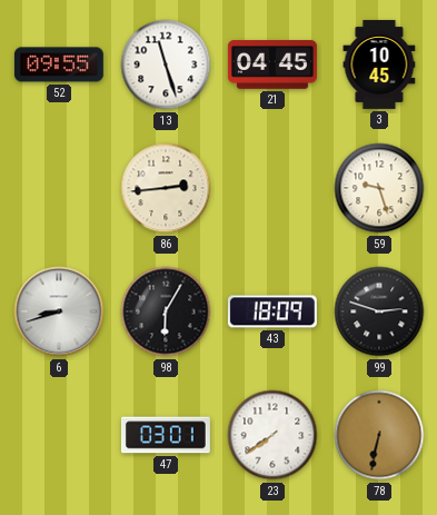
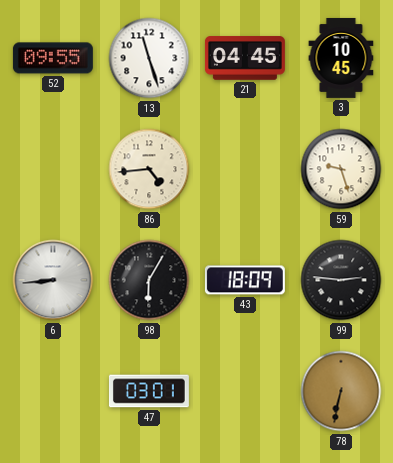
86: 2:44 -> 4:44
6: 8:42 -> 8:44
99: 2:48 -> 2:46
23: 7:39 -> none
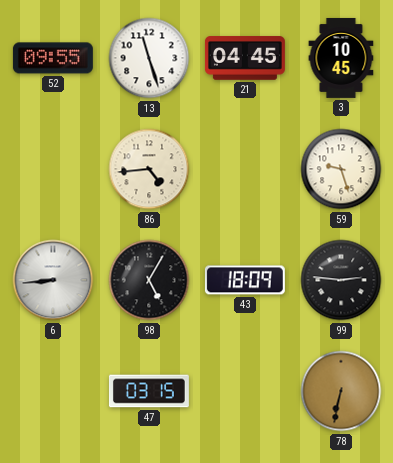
98: 6:05 -> 5:05
47: 03:01 -> 03:15
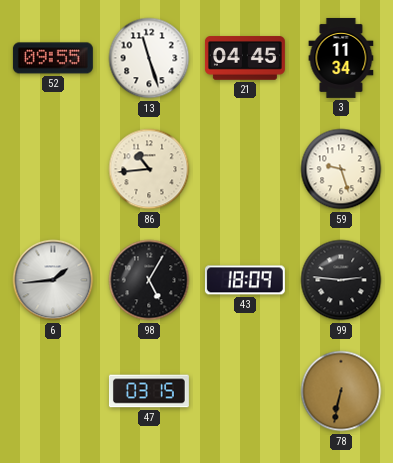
3: 10:45 -> 11:34
86: 4:44 -> 10:44
6: 8:44 -> 1:44
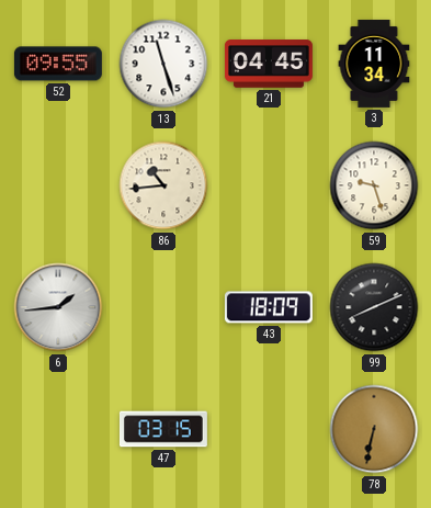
98: 5:05 -> none
99: 2:46 -> 8:11
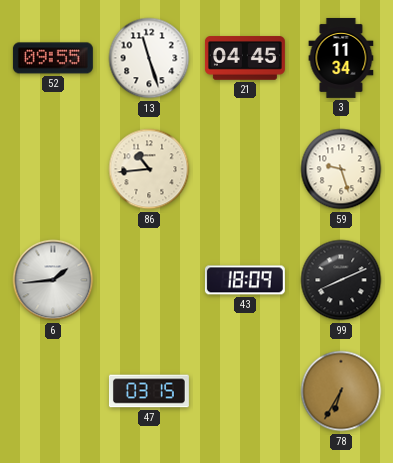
78: 6:32 -> 6:35
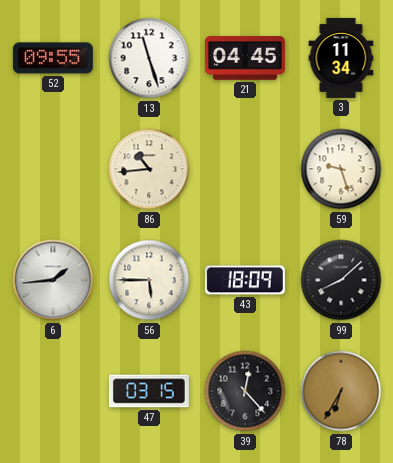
56: none -> 5:45
99: 8:11 -> 8:08
39: none -> 12:23
